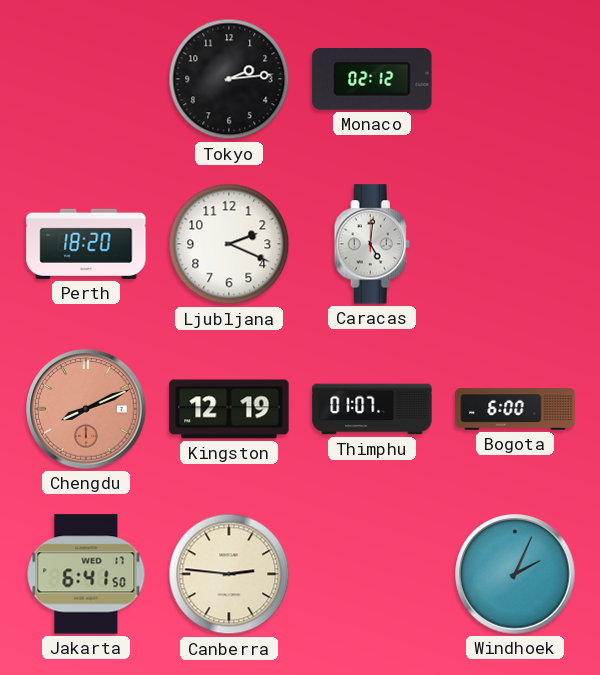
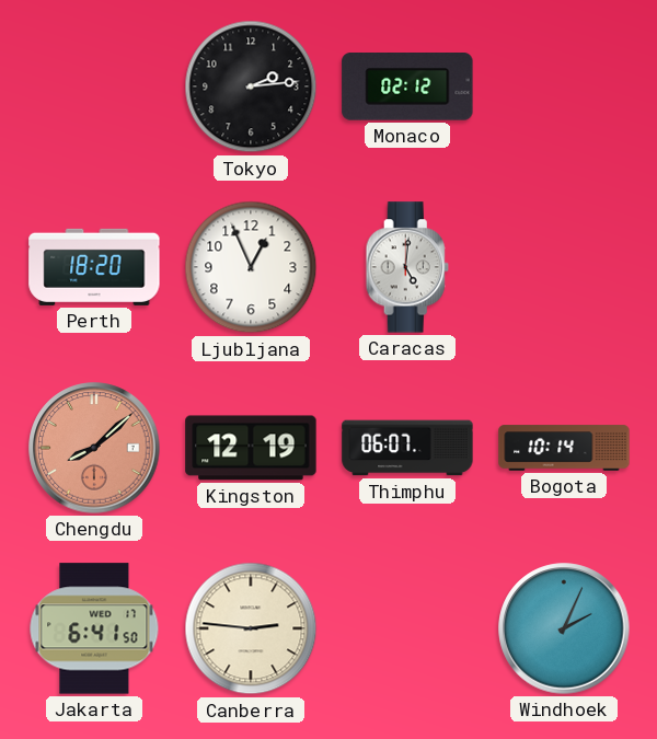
Ljubljana: 2:19 -> 12:56
Chengdu: 8:11 -> 8:08
Thimphu: 01:07 -> 06:07
Bogota: 6:00 -> 10:14
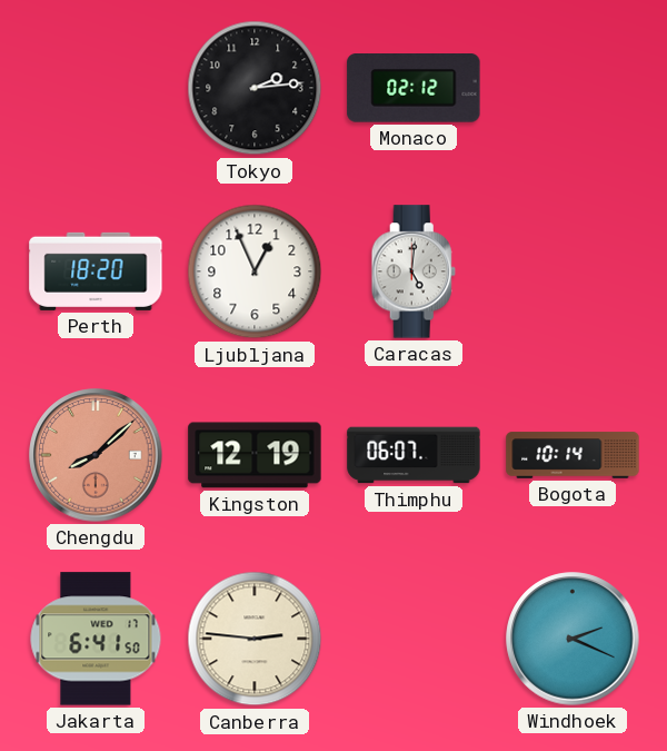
Windhoek: 2:04 -> 2:19
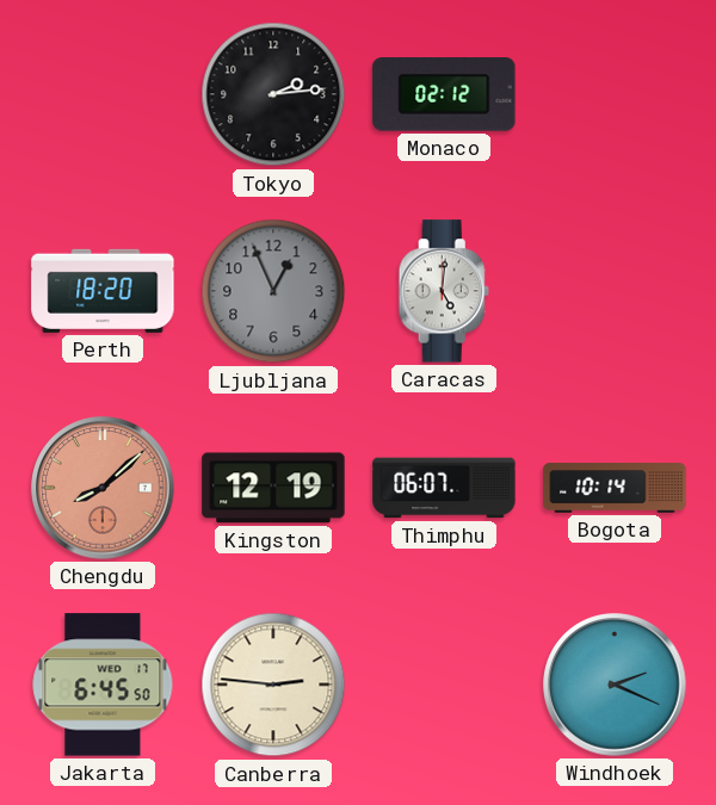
Ljubljana dial: white -> grey
Jakarta: 6:41 -> 6:45
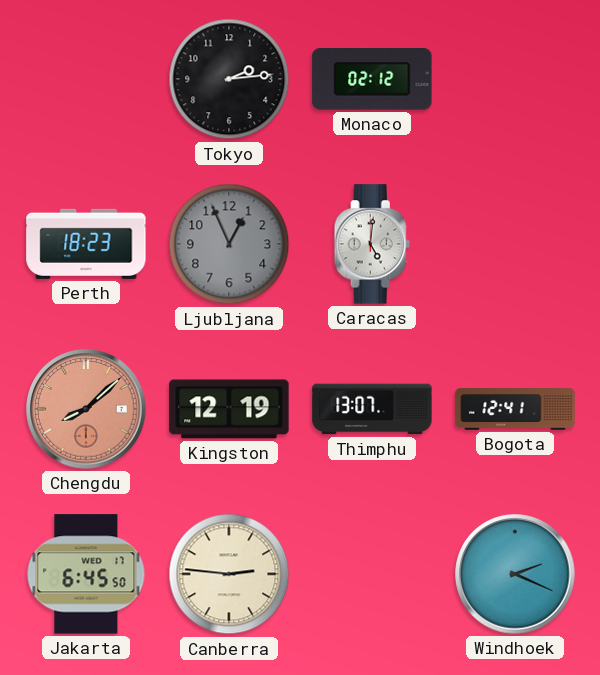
Perth: 18:20 -> 18:23
Thimphu: 06:07 -> 13:07
Bogota: 10:14 -> 12:41
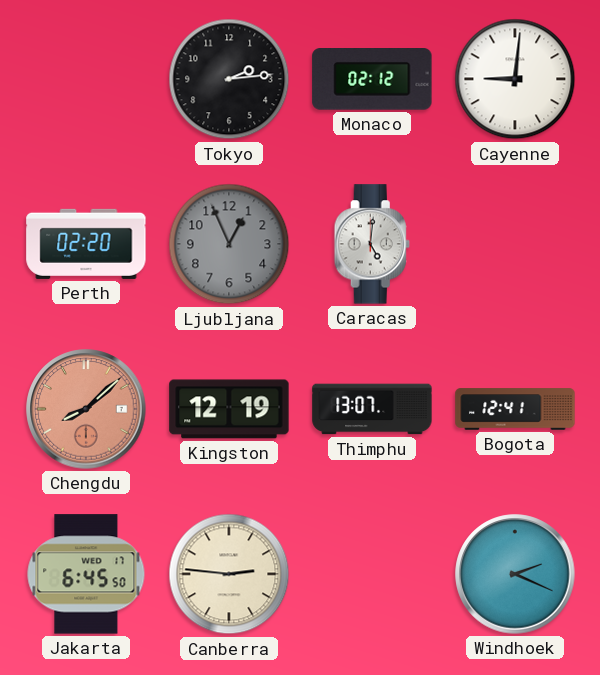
Cayenne: none -> 9:01
Perth: 18:23 -> 02:20
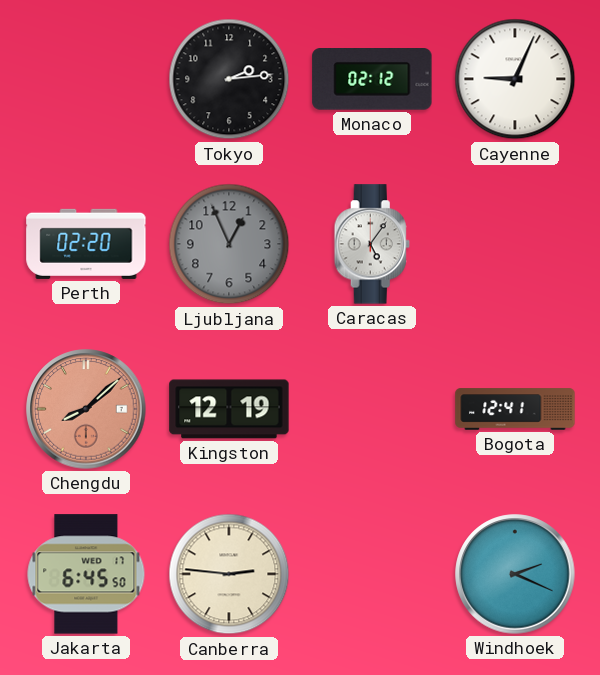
Cayenne: 9:01 -> 9:04
Caracas: 5:01 -> 5:06
Thimphu: 13:07 -> none
